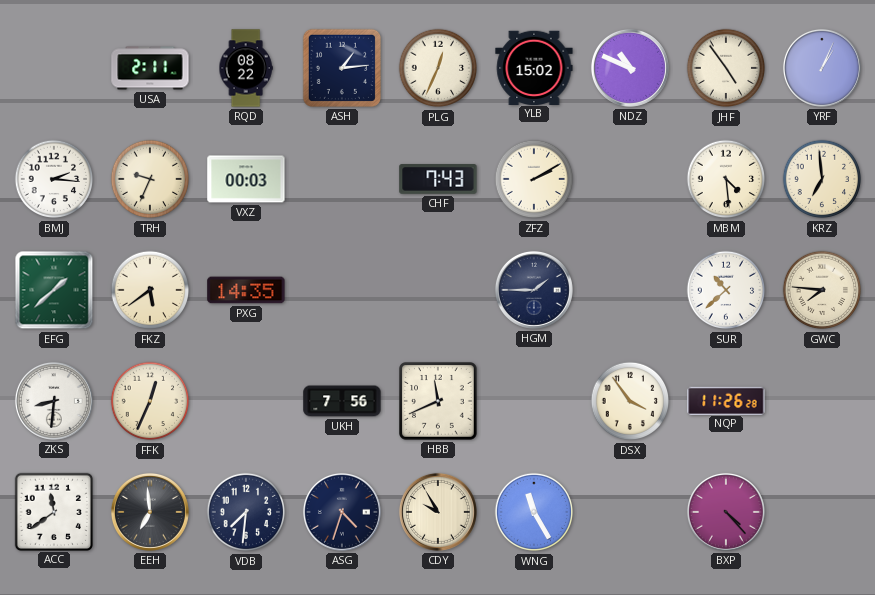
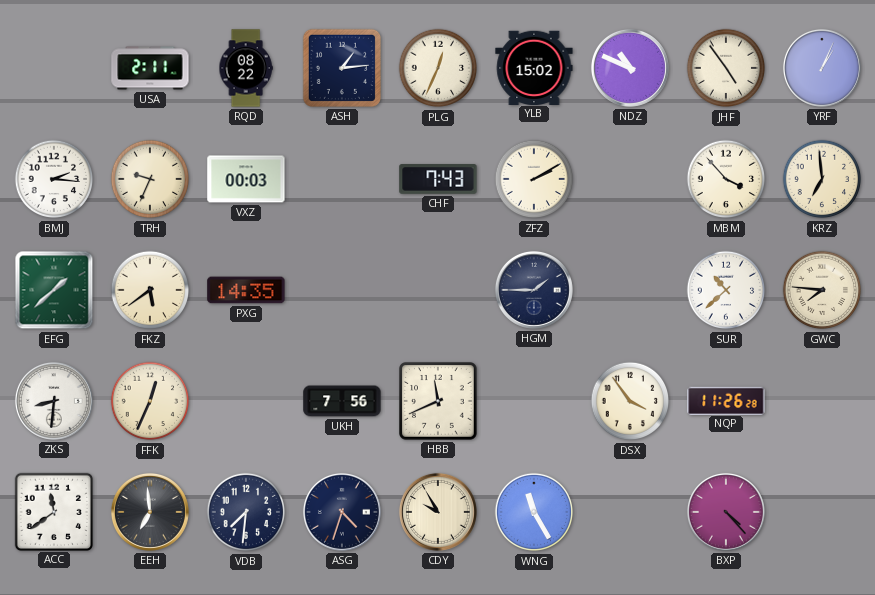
MBM: 4:29 -> 3:53
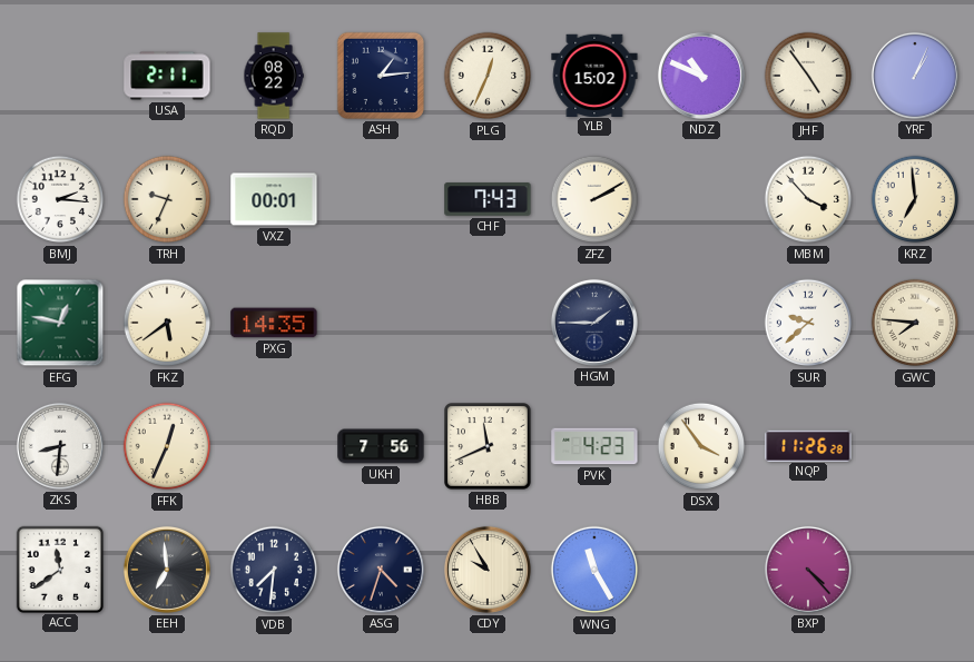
VXZ: 00:03 -> 00:01
EFG: 1:38 -> 12:47
SUR: 10:38 -> 9:38
PVK: none -> 4:23
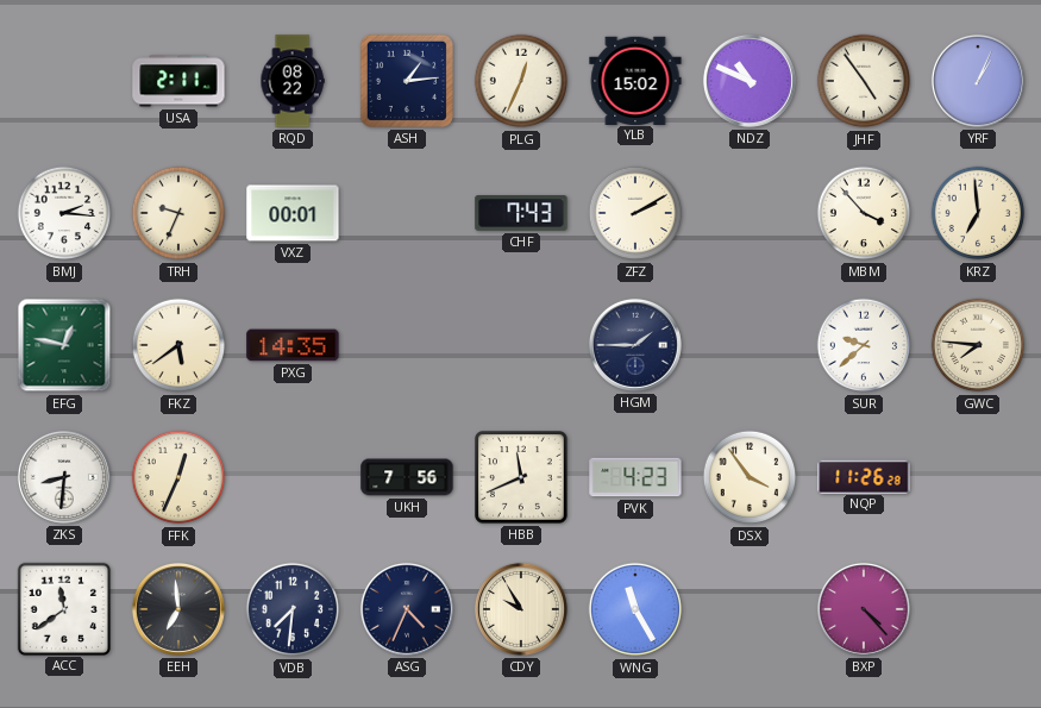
ASG: 4:33 -> 4:34
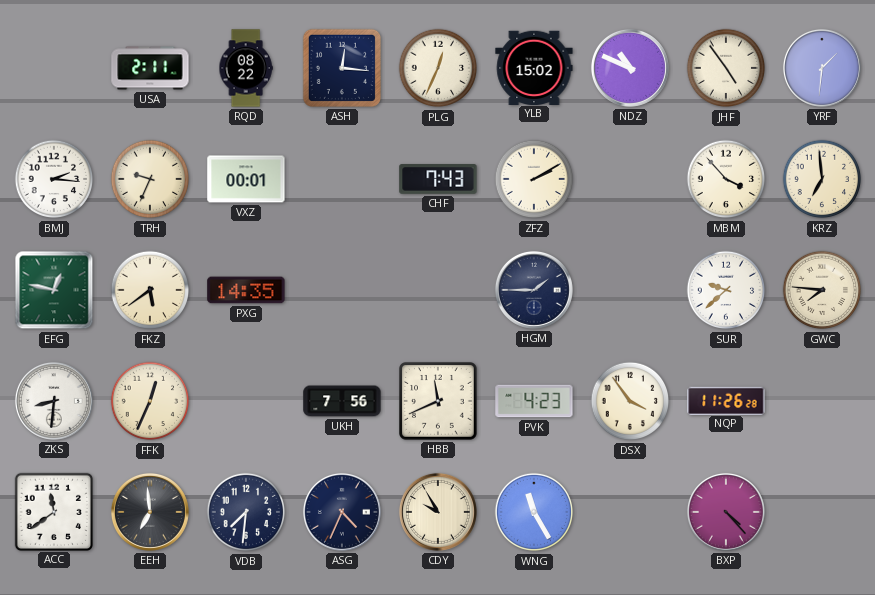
ASH: 1:14 -> 12:16
YRF: 1:04 -> 1:31
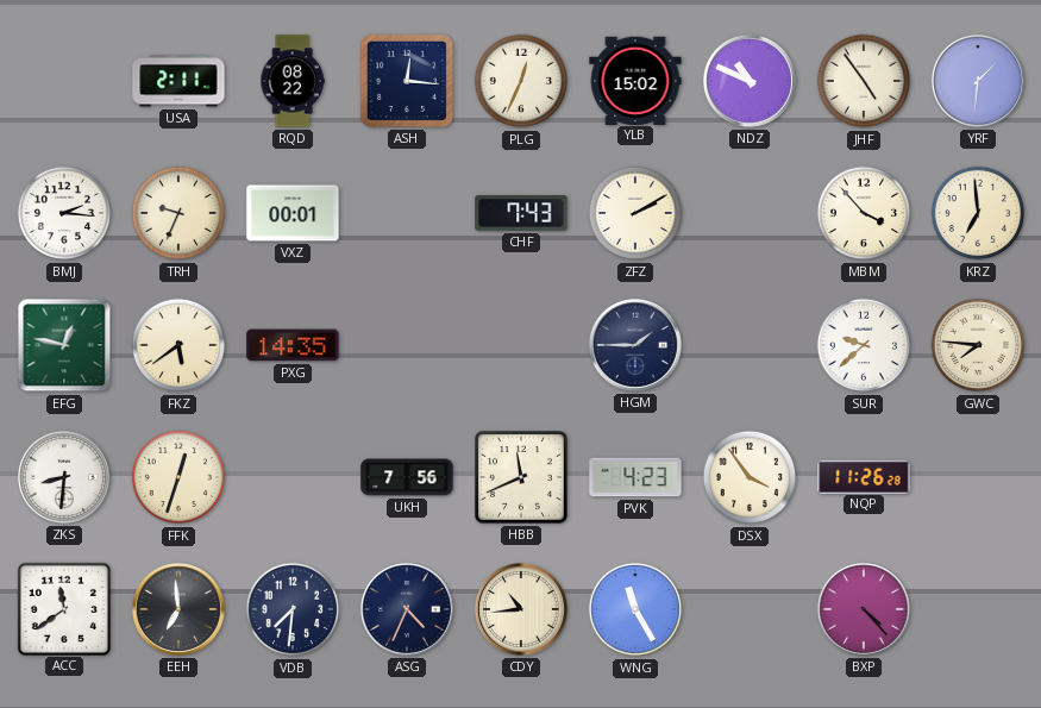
FFK: 12:34 -> 12:33
CDY: 9:55 -> 10:44
